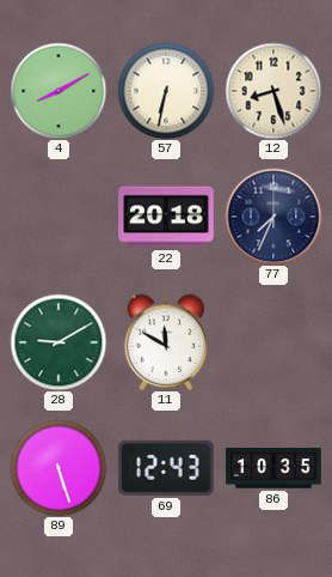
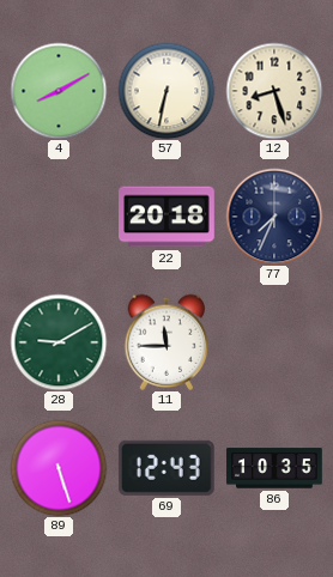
11: 11:50 -> 11:45
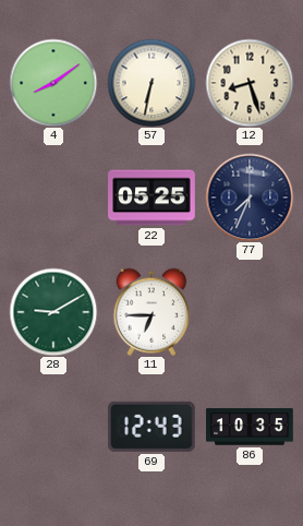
4: 8:10 -> 8:09
22: 20:18 -> 05:25
11: 11:45 -> 6:45
89: 5:27 -> none
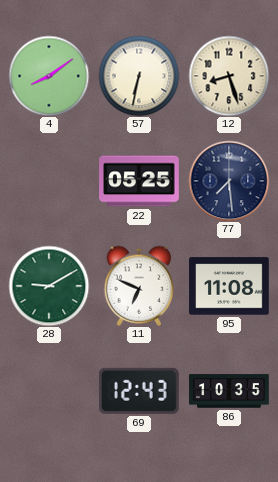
77: 7:34 -> 7:29
11: 6:45 -> 6:49
95: none -> 11:08
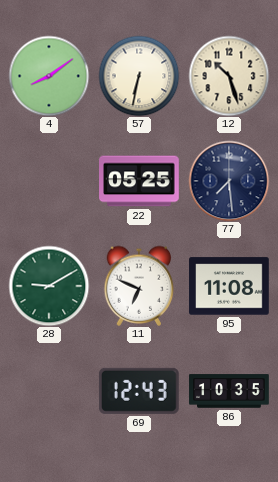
12: 8:27 -> 10:27
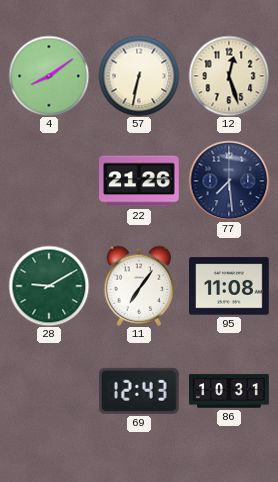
12: 10:27 -> 12:27
22: 05:25 -> 21:26
11: 6:49 -> 7:06
86: 10:35 -> 10:31
